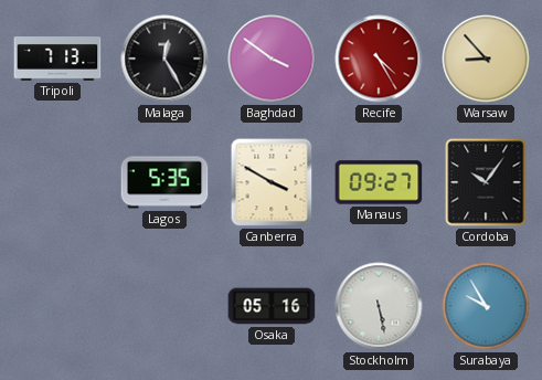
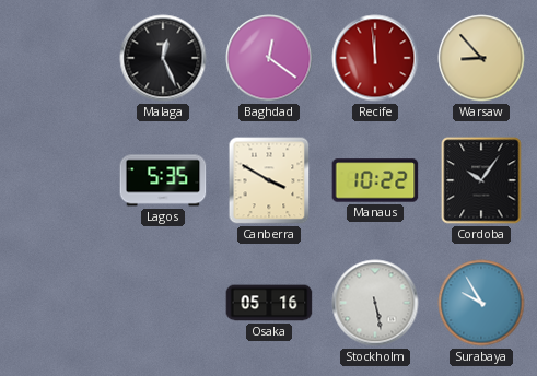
Tripoli: 7:13 -> none
Malaga: 12:25 -> 12:26
Baghdad: 3:51 -> 12:21
Recife: 4:25 -> 11:59
Manaus: 09:27 -> 10:22
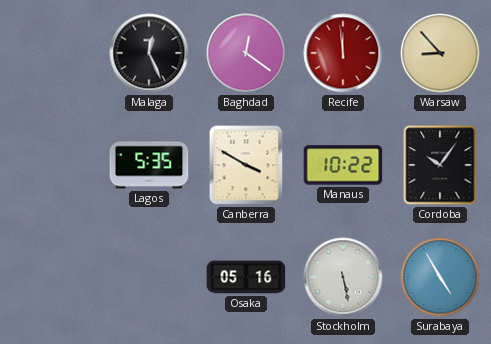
Surabaya: 9:55 -> 4:55
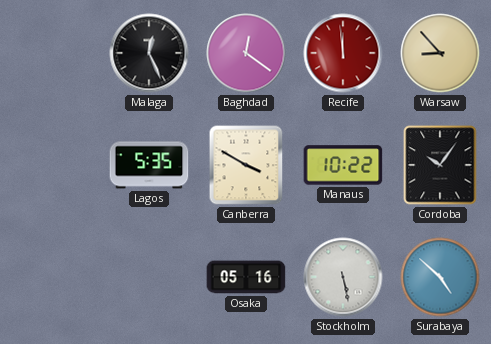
Surabaya: 4:55 -> 4:52
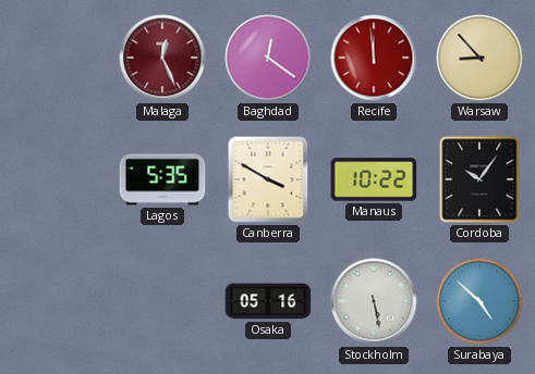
Malaga dial: black -> burgundy
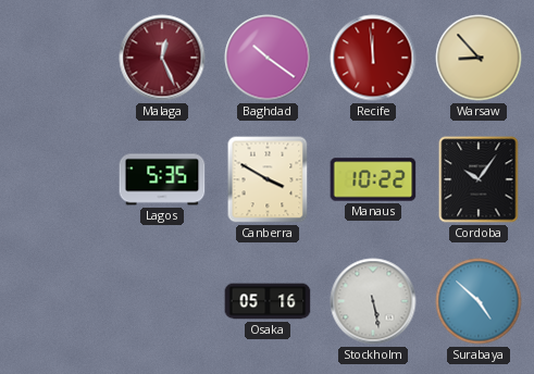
Baghdad: 12:21 -> 10:21
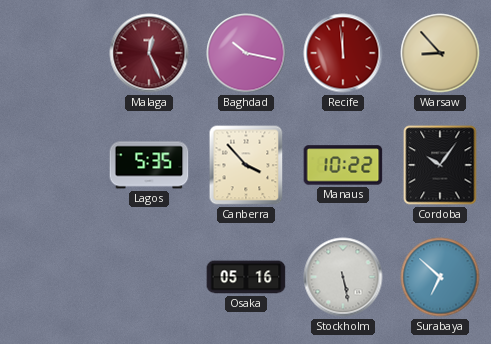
Baghdad: 10:21 -> 10:17
Canberra: 3:50 -> 3:53
Surabaya: 4:52 -> 6:52
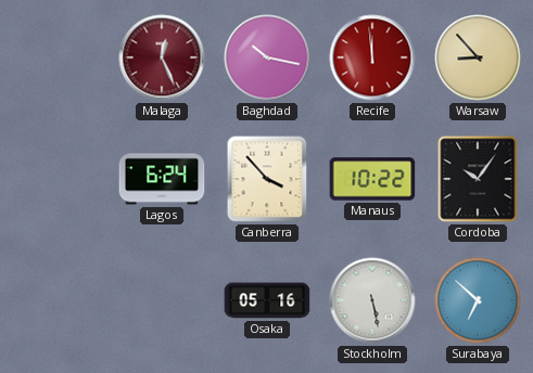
Lagos: 5:35 -> 6:24
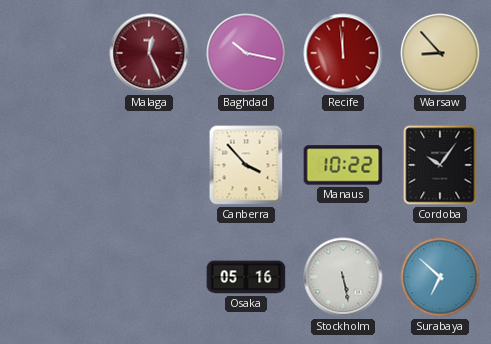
Lagos: 6:24 -> none
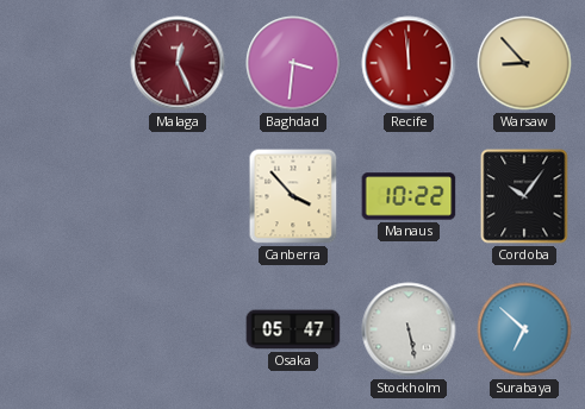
Baghdad: 10:17 -> 3:31
Osaka: 05:16 -> 05:47
